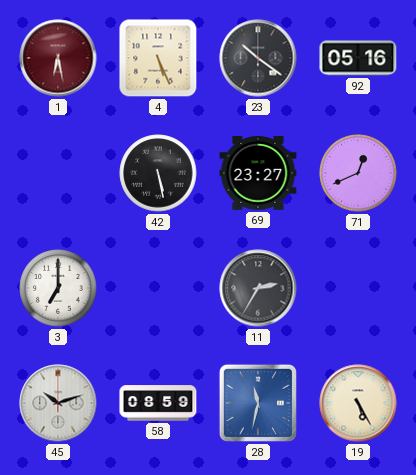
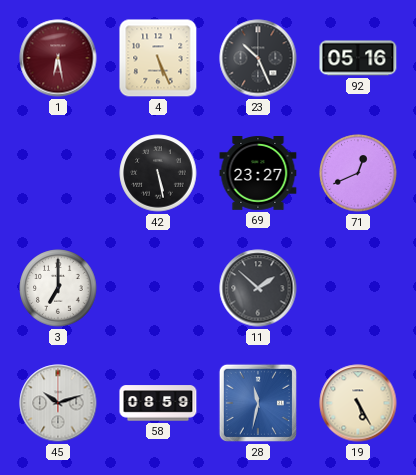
23: 10:21 -> 10:26
11: 2:35 -> 1:52
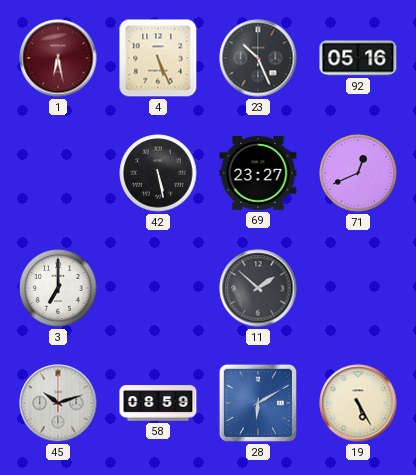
28: 11:32 -> 6:10
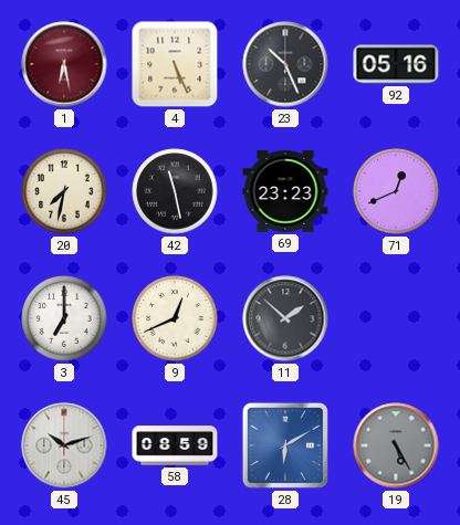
20: none -> 7:32
42: 5:28 -> 11:28
69: 23:27 -> 23:23
9: none -> 12:41
19 dial: cream -> grey
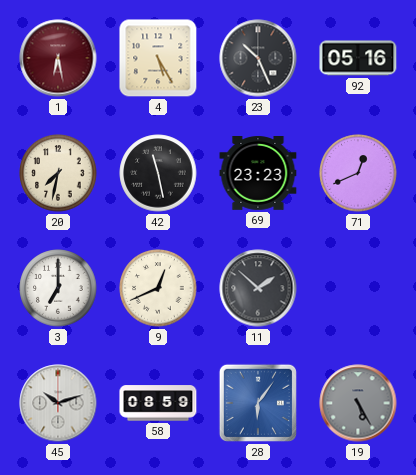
4: 5:26 -> 5:25
28: 6:10 -> 6:06
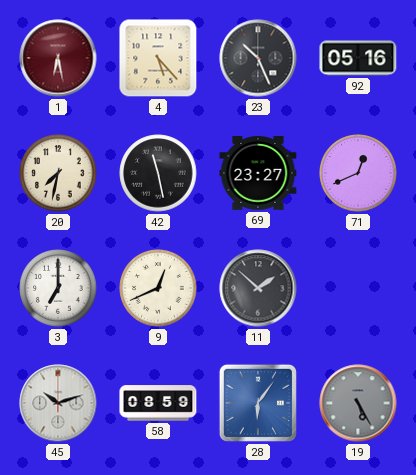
4: 5:25 -> 5:23
69: 23:23 -> 23:27
